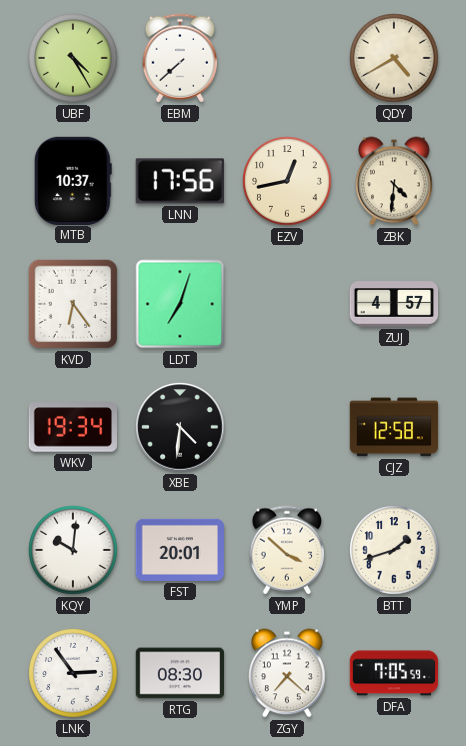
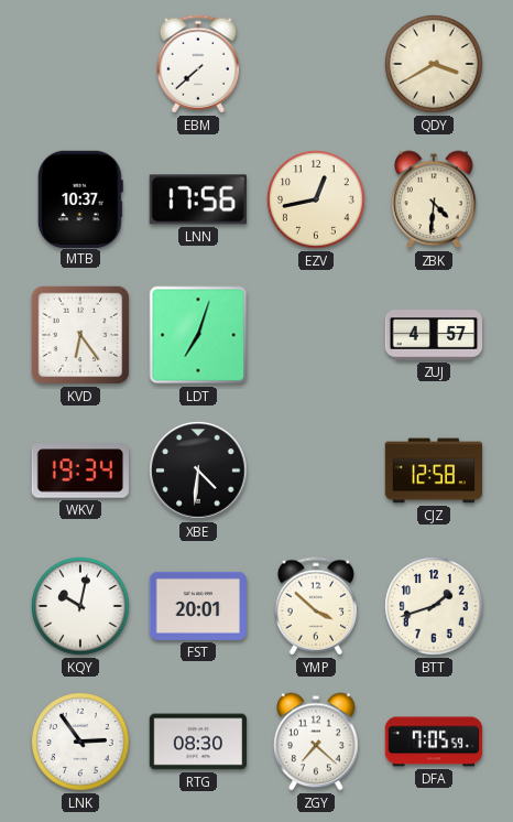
UBF: 4:25 -> none
QDY: 4:40 -> 3:40
KQY: 10:01 -> 10:02
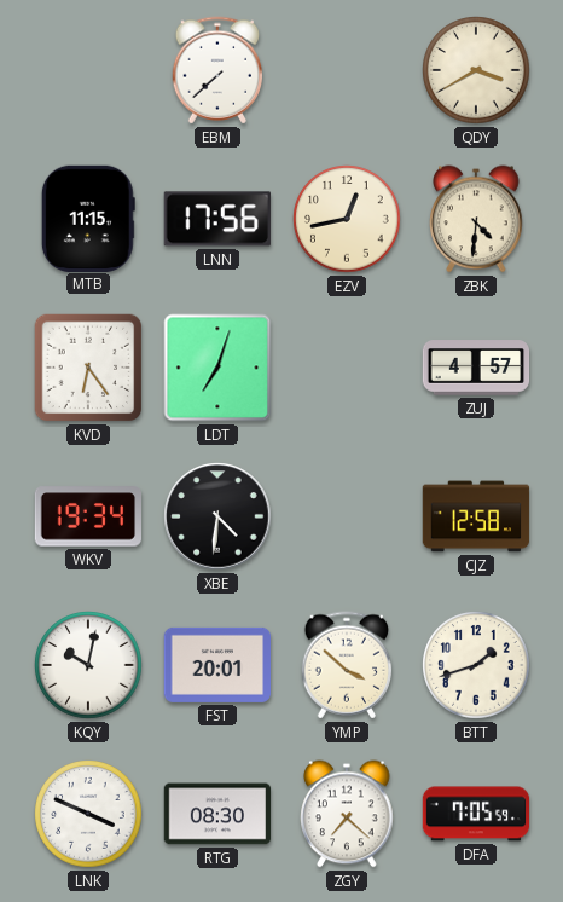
MTB: 10:37 -> 11:15
LNK: 2:54 -> 3:49
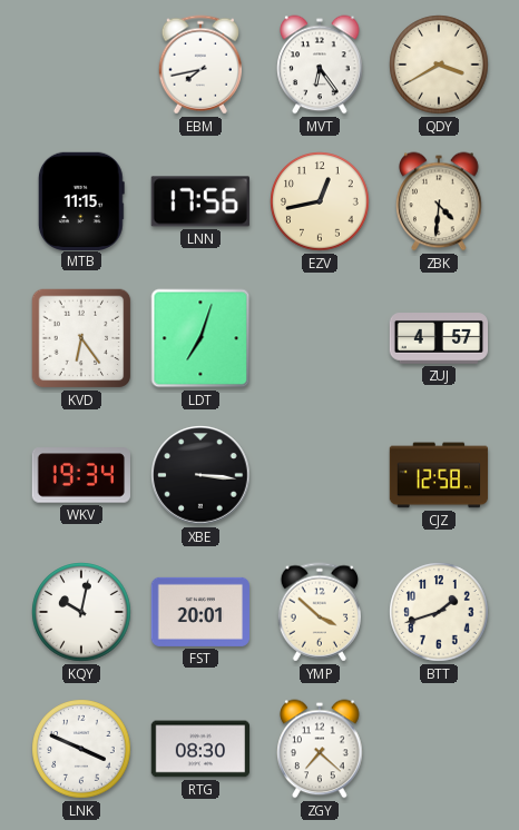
EBM: 7:38 -> 7:43
MVT: none -> 6:24
XBE: 4:31 -> 3:16
DFA: 7:05 -> none
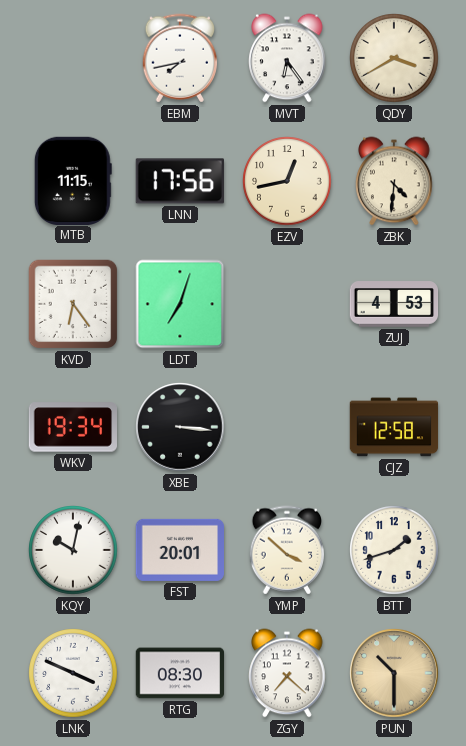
ZUJ: 4:57 -> 4:53
PUN: none -> 10:30
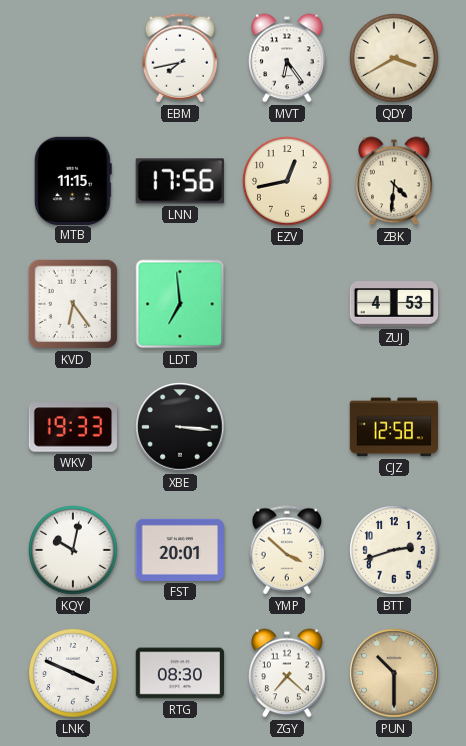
LDT: 7:03 -> 6:59
WKV: 19:34 -> 19:33
BTT: 1:42 -> 2:42
